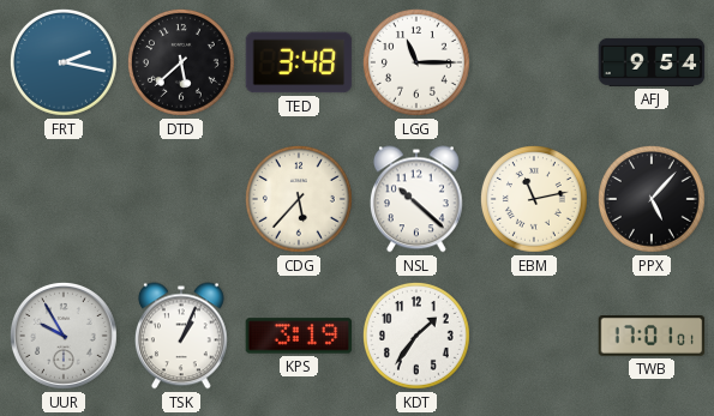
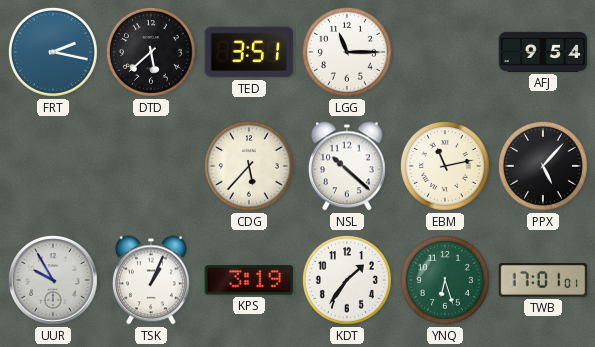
TED: 3:48 -> 3:51
YNQ: none -> 6:27
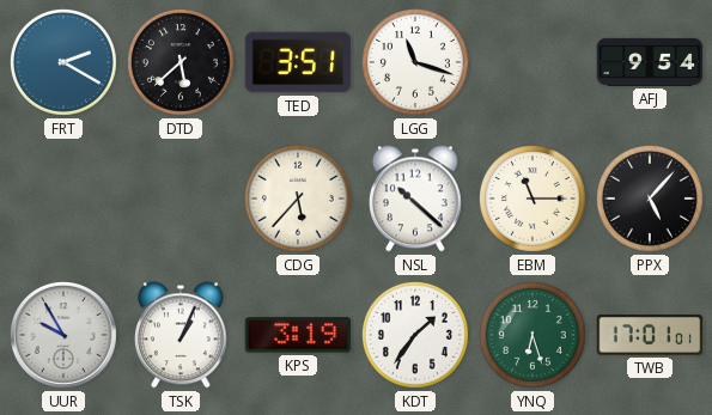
FRT: 2:17 -> 2:20
LGG: 11:15 -> 11:18
EBM: 11:13 -> 11:15
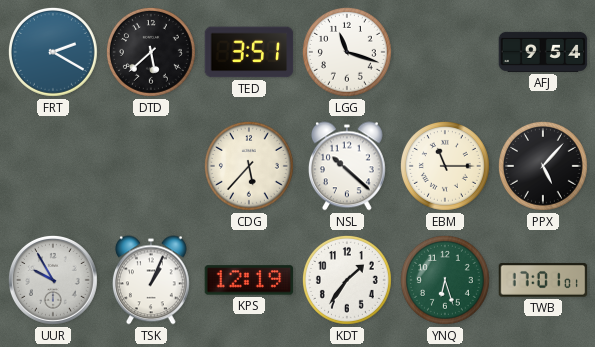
KPS: 3:19 -> 12:19
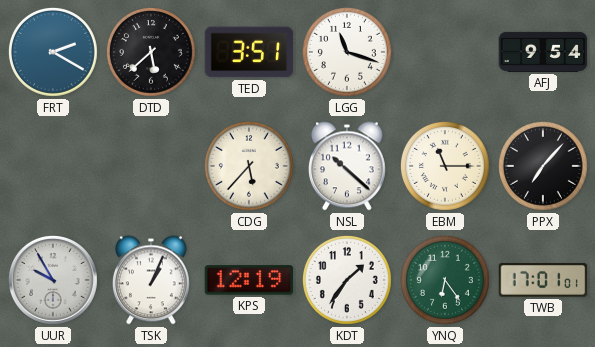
PPX: 5:07 -> 7:07
YNQ: 6:27 -> 6:24
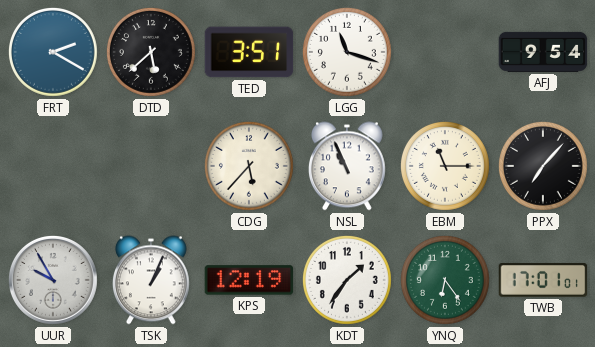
NSL: 10:22 -> 10:56
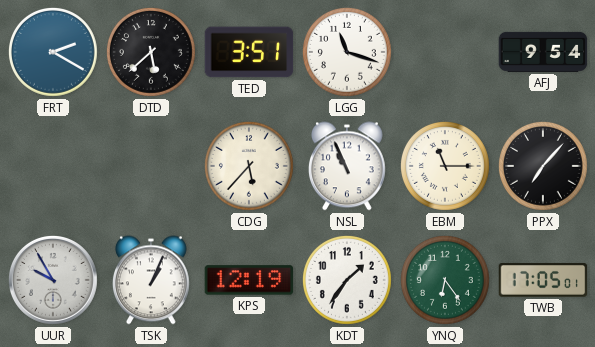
TWB: 17:01 -> 17:05
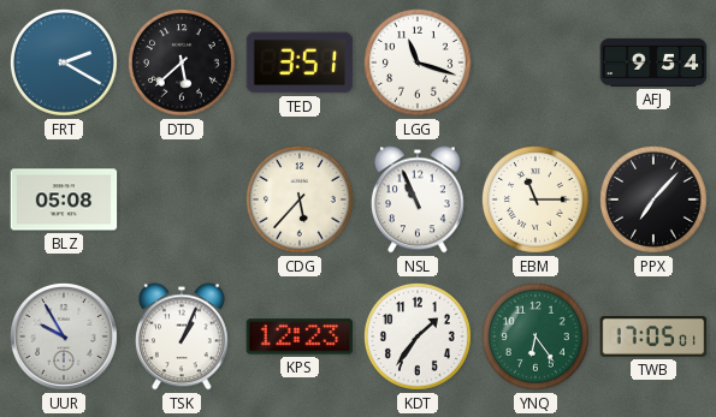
BLZ: none -> 05:08
KPS: 12:19 -> 12:23
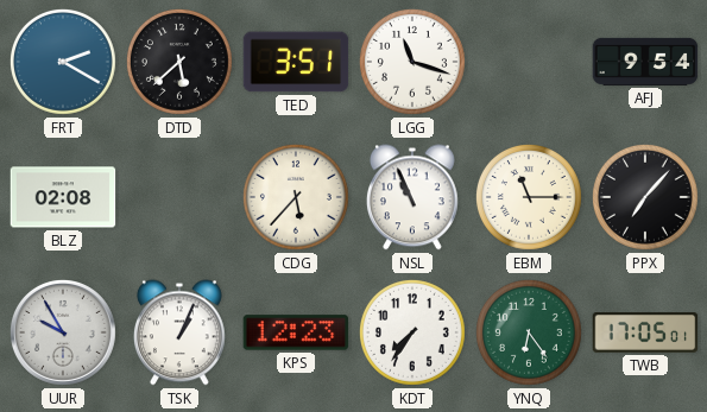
BLZ: 05:08 -> 02:08
KDT: 1:36 -> 7:36
